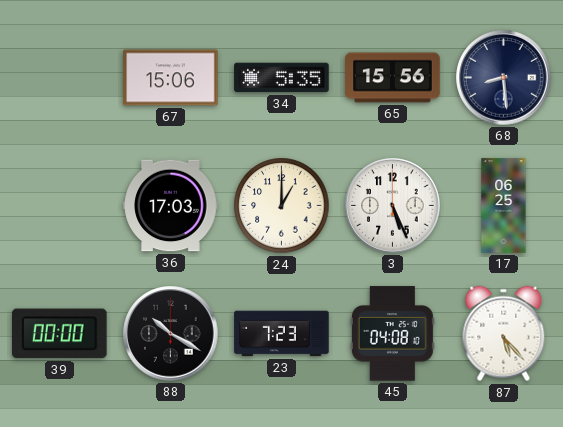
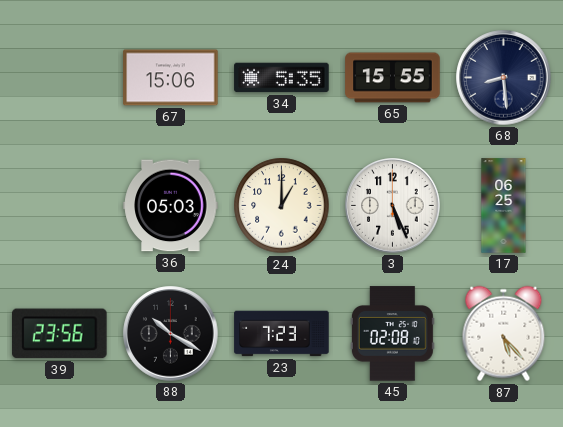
65: 15:56 -> 15:55
36: 17:03 -> 05:03
39: 00:00 -> 23:56
45: 04:08 -> 02:08
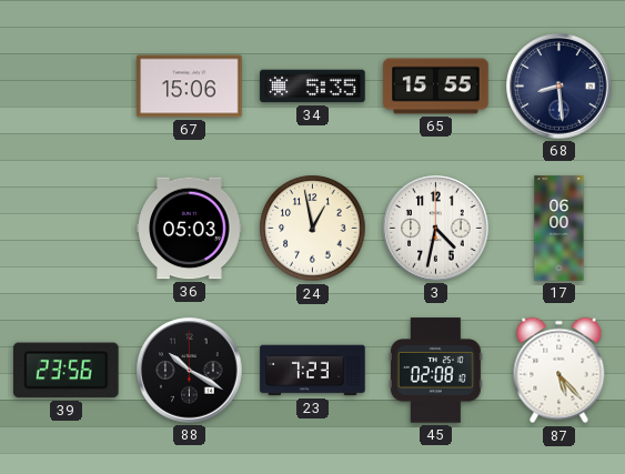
24: 1:00 -> 12:58
3: 5:26 -> 4:32
17: 06:25 -> 06:00
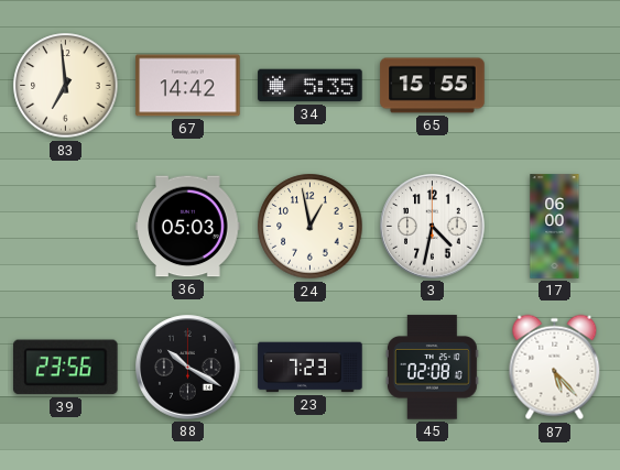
83: none -> 6:59
67: 15:06 -> 14:42
68: 8:29 -> none
